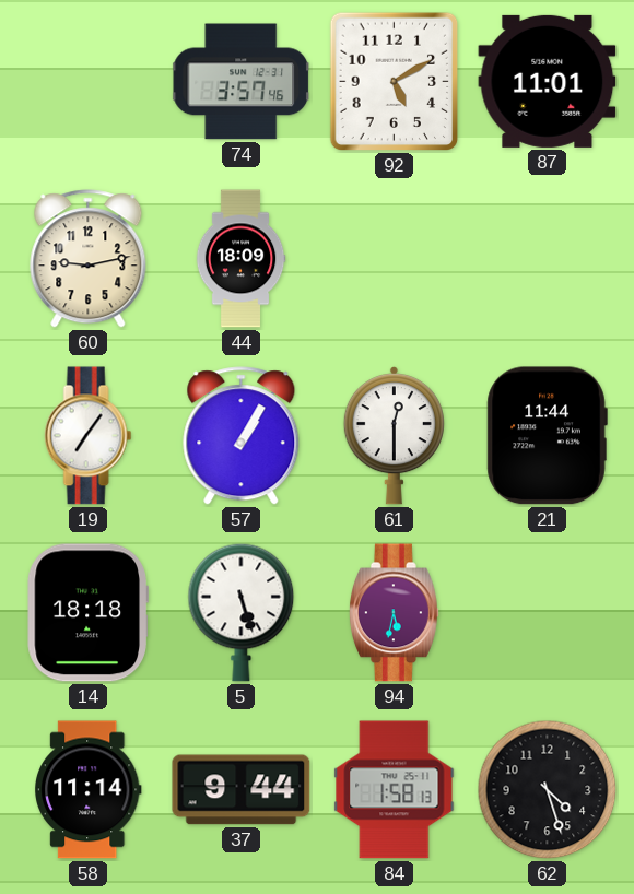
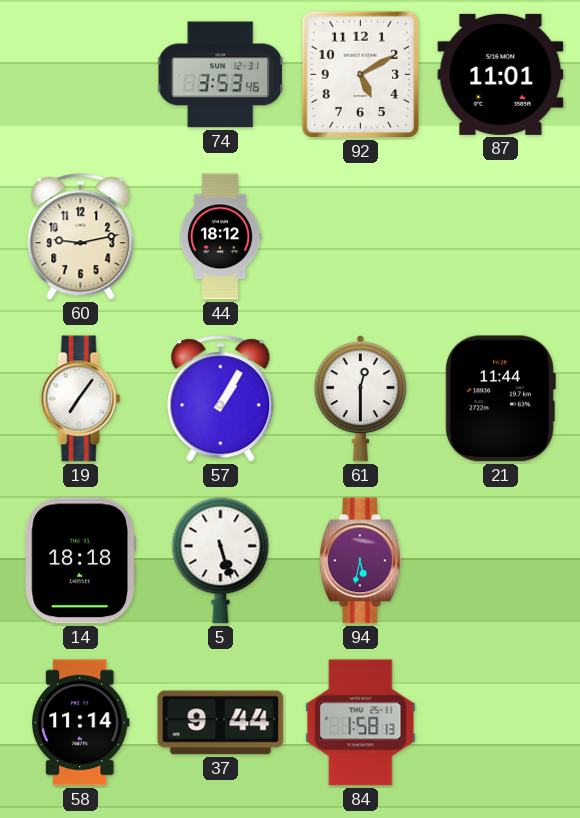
74: 3:57 -> 3:53
44: 18:09 -> 18:12
62: 4:27 -> none
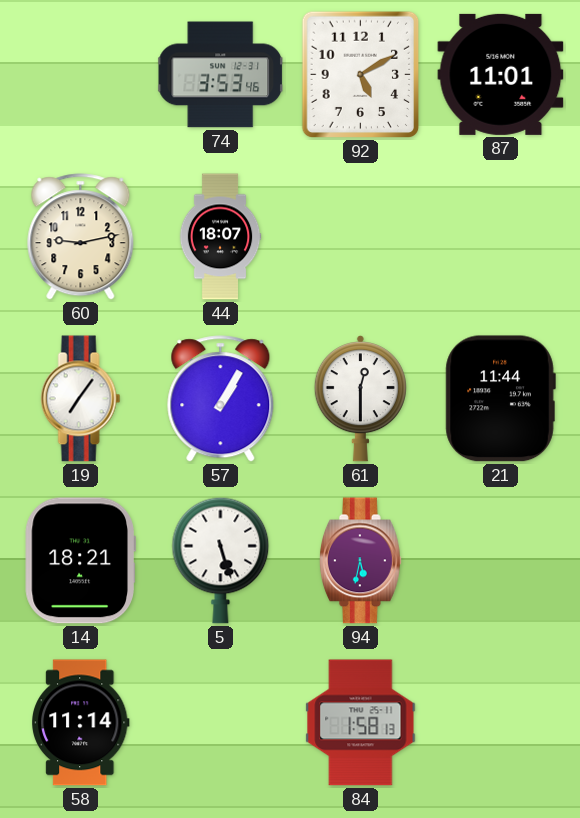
44: 18:12 -> 18:07
14: 18:18 -> 18:21
37: 9:44 -> none
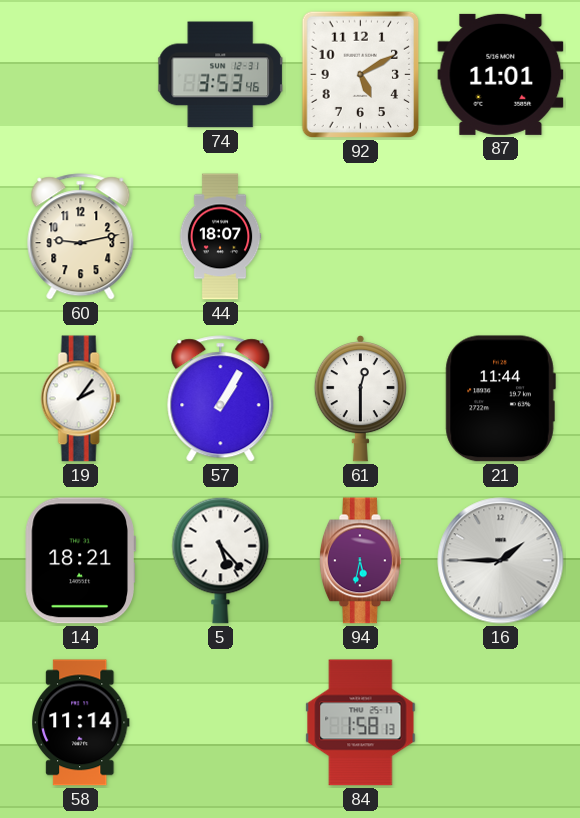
19: 7:06 -> 2:06
5: 5:27 -> 5:23
16: none -> 1:45
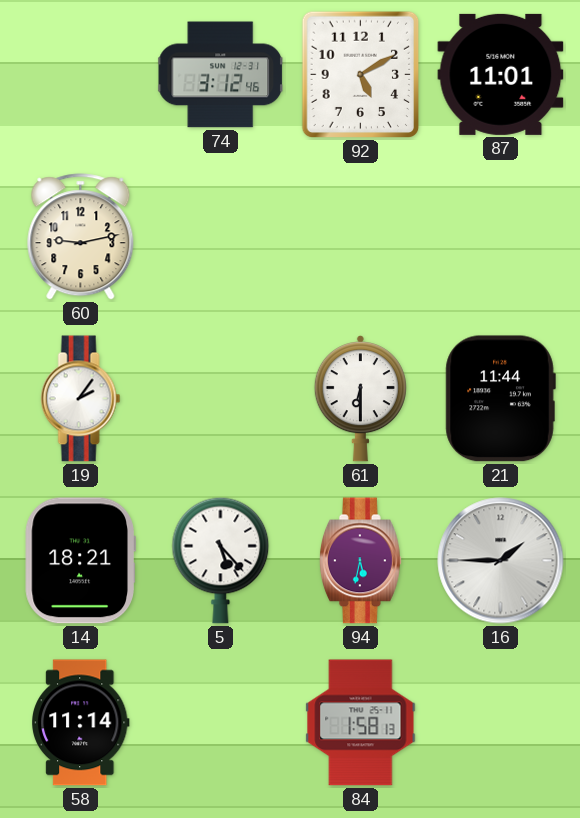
74: 3:53 -> 3:12
44: 18:07 -> none
57: 1:05 -> none
61: 12:30 -> 6:30
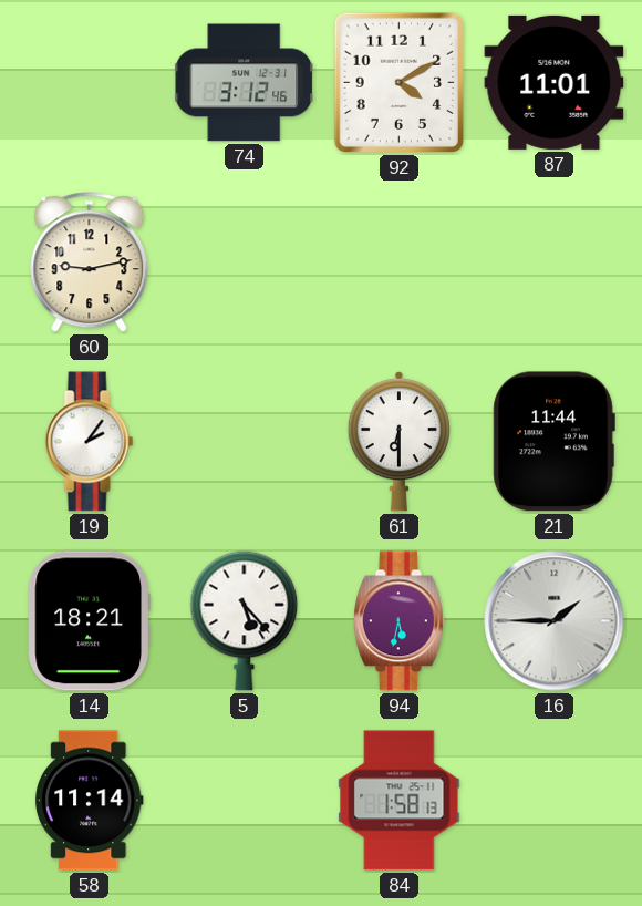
92: 5:10 -> 4:10
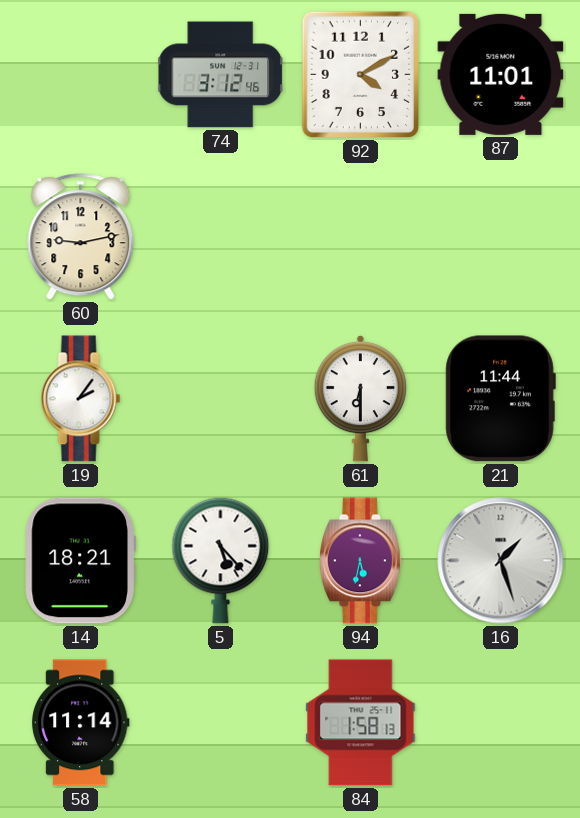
16: 1:45 -> 1:27
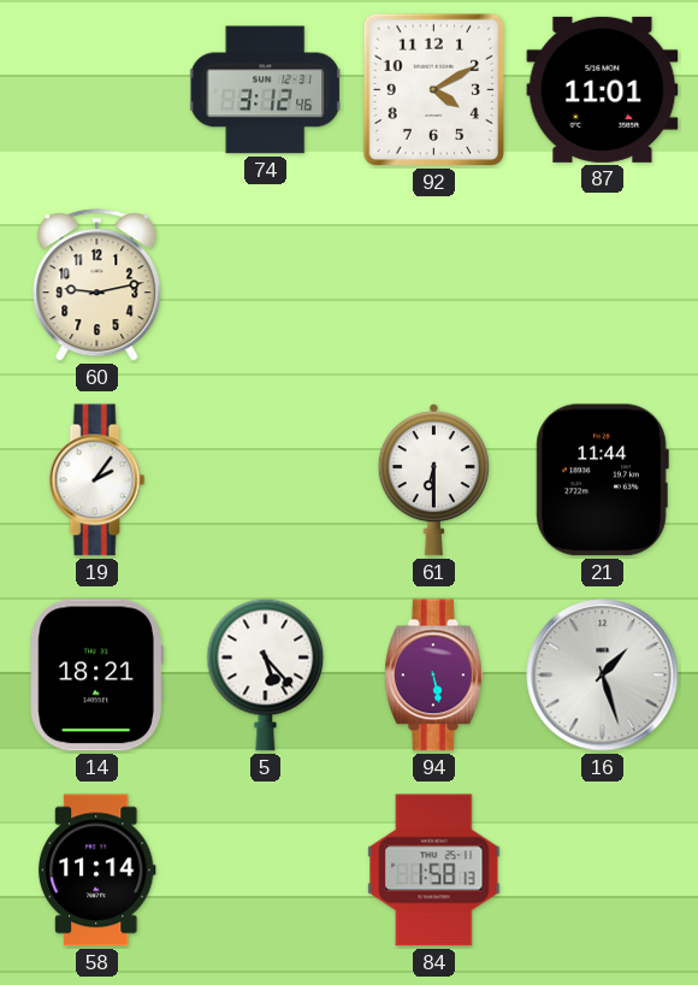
94: 5:32 -> 5:28
